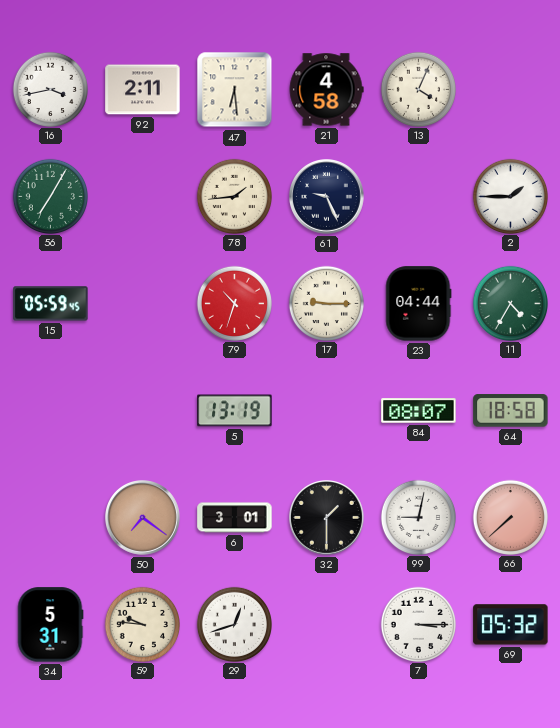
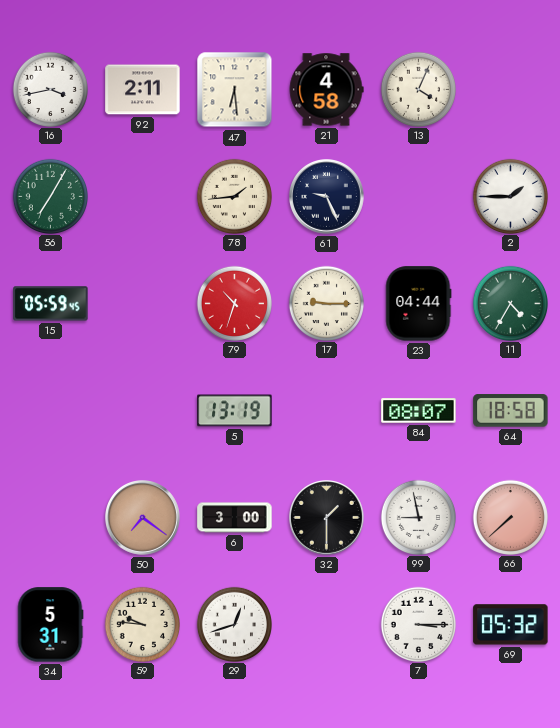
6: 3:01 -> 3:00
99: 9:02 -> 8:58
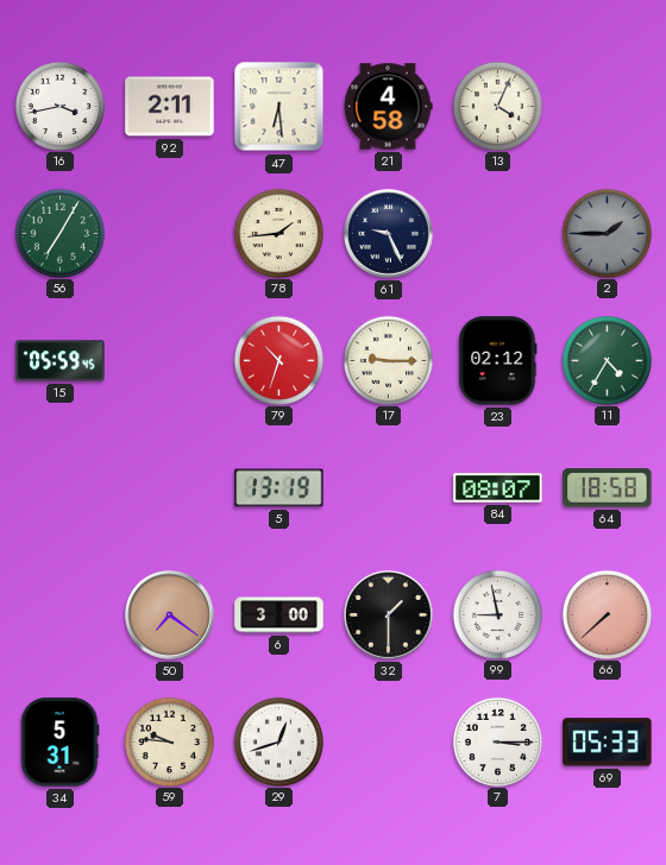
2 dial: white -> grey
23: 04:44 -> 02:12
69: 05:32 -> 05:33
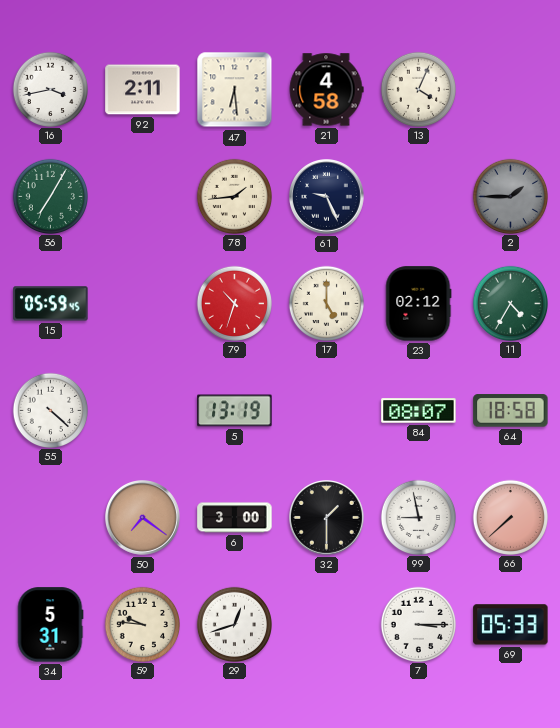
17: 9:15 -> 5:00
55: none -> 4:22
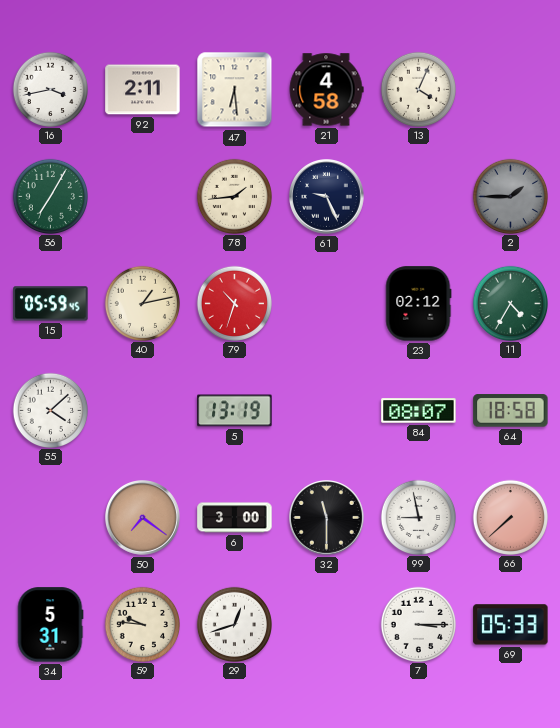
40: none -> 1:13
17: 5:00 -> none
55: 4:22 -> 4:08
32: 1:30 -> 11:30
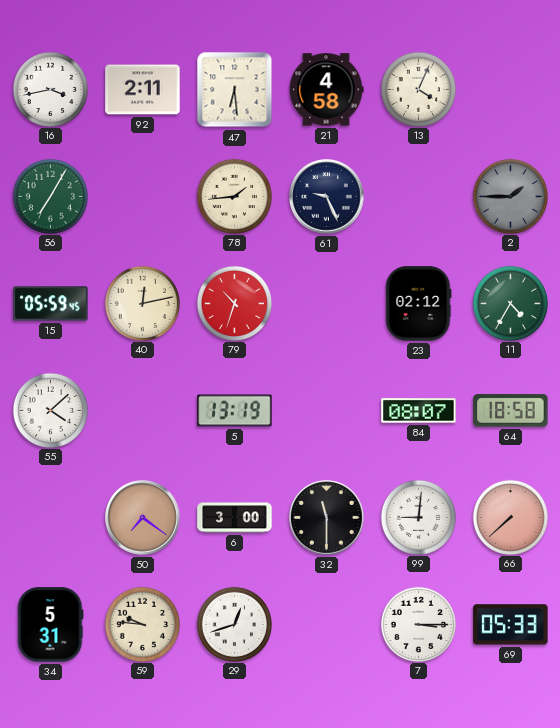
40: 1:13 -> 12:13
99: 8:58 -> 9:01
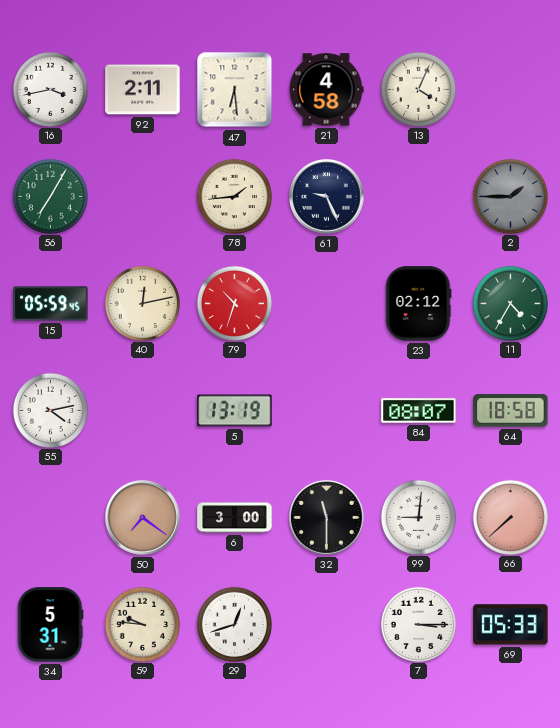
55: 4:08 -> 4:13
